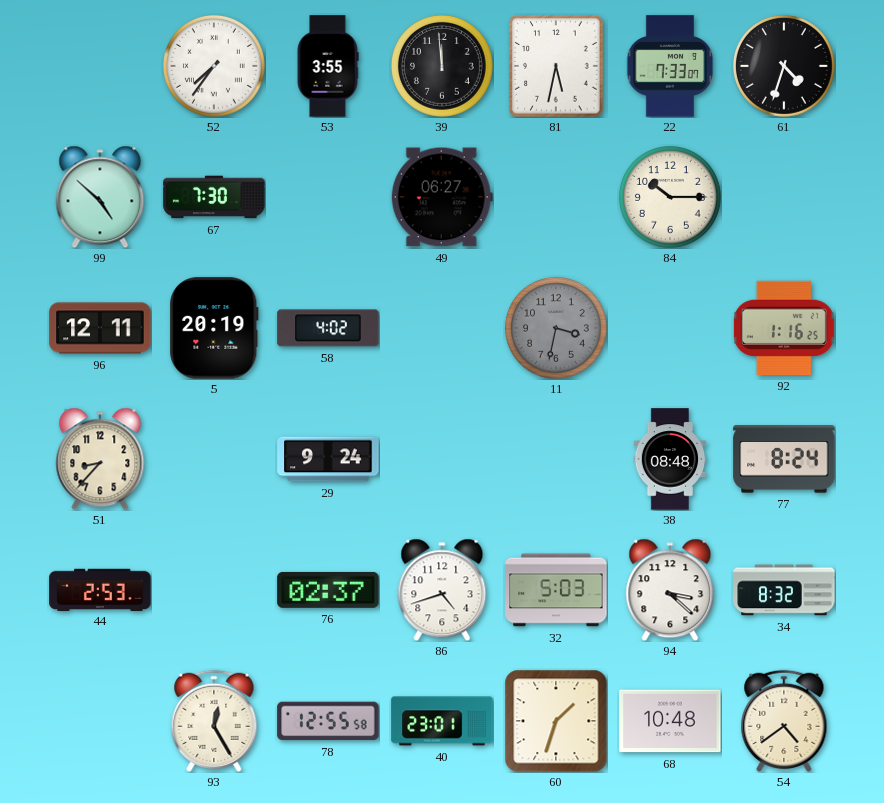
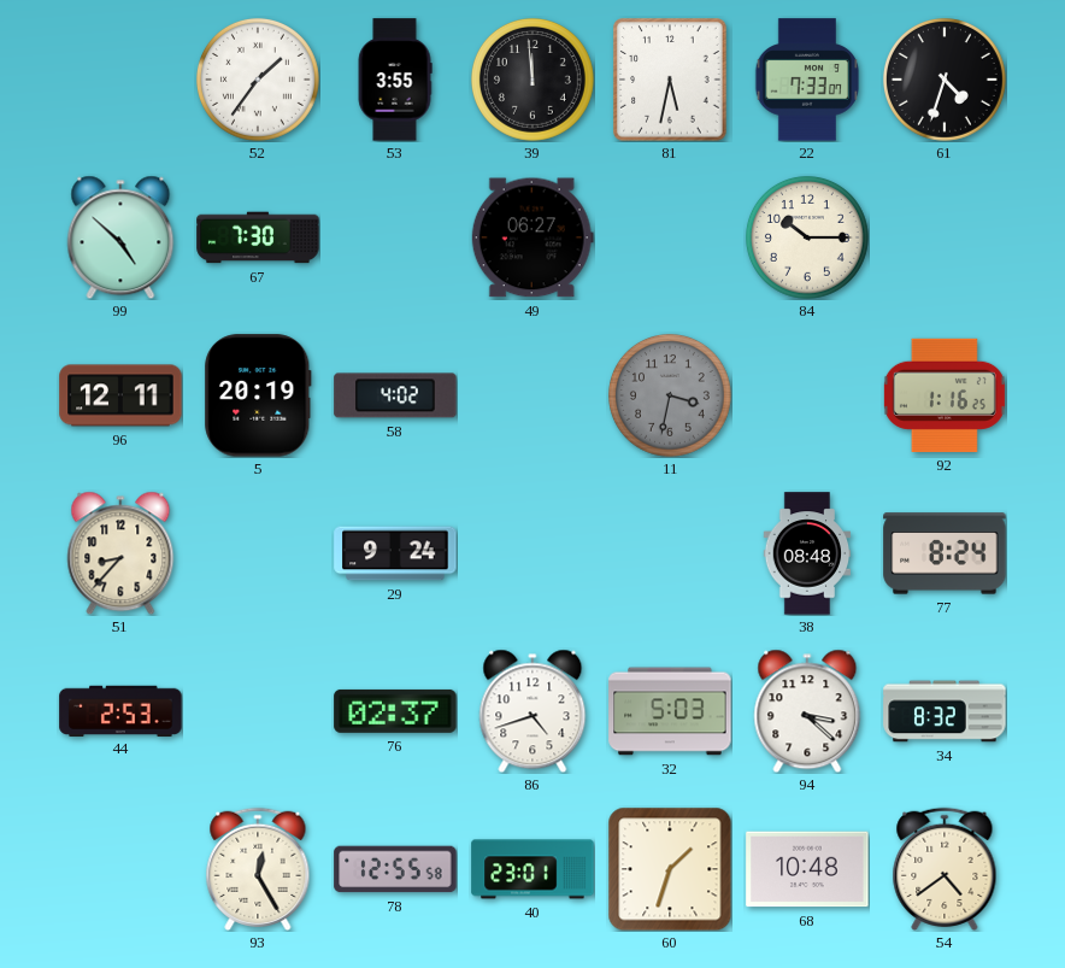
52: 7:36 -> 1:36
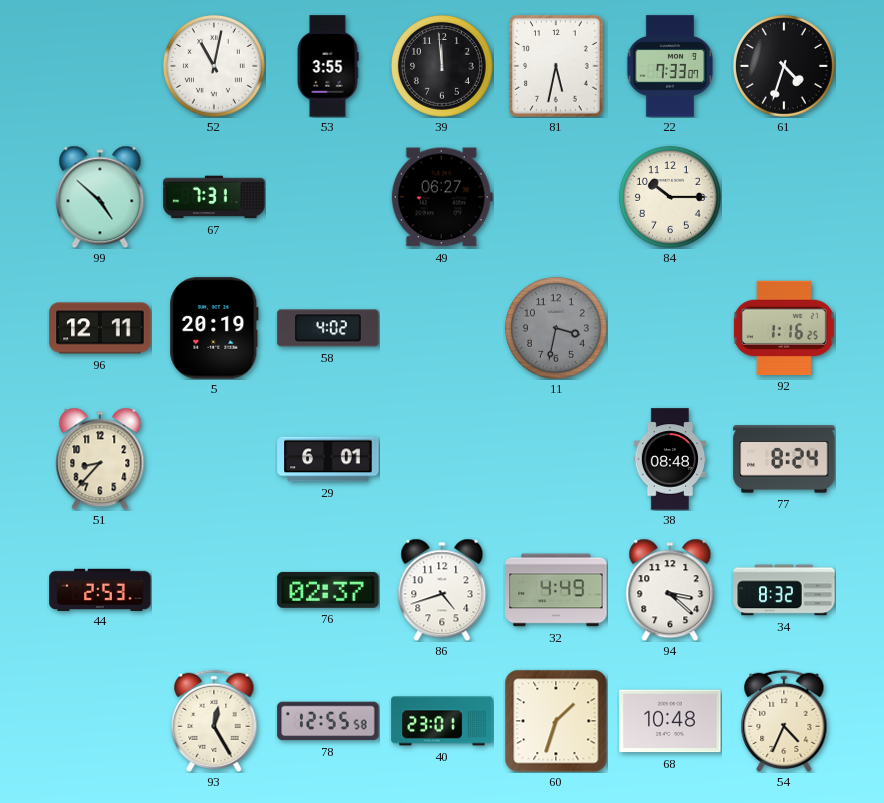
52: 1:36 -> 11:02
67: 7:30 -> 7:31
29: 9:24 -> 6:01
32: 5:03 -> 4:49
54: 4:39 -> 4:34
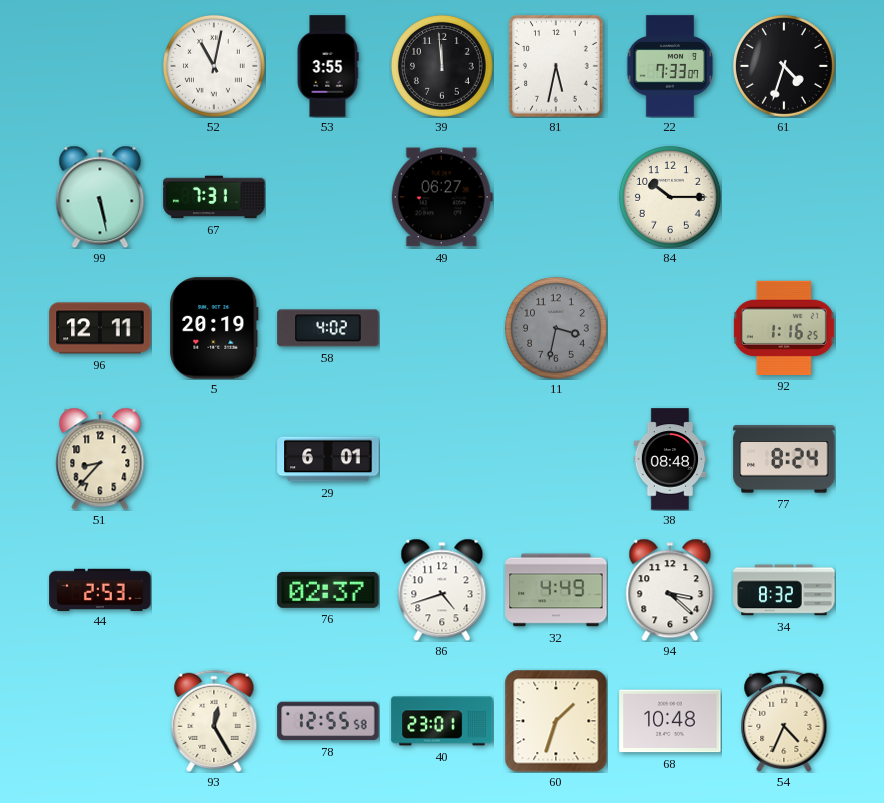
99: 4:52 -> 5:28
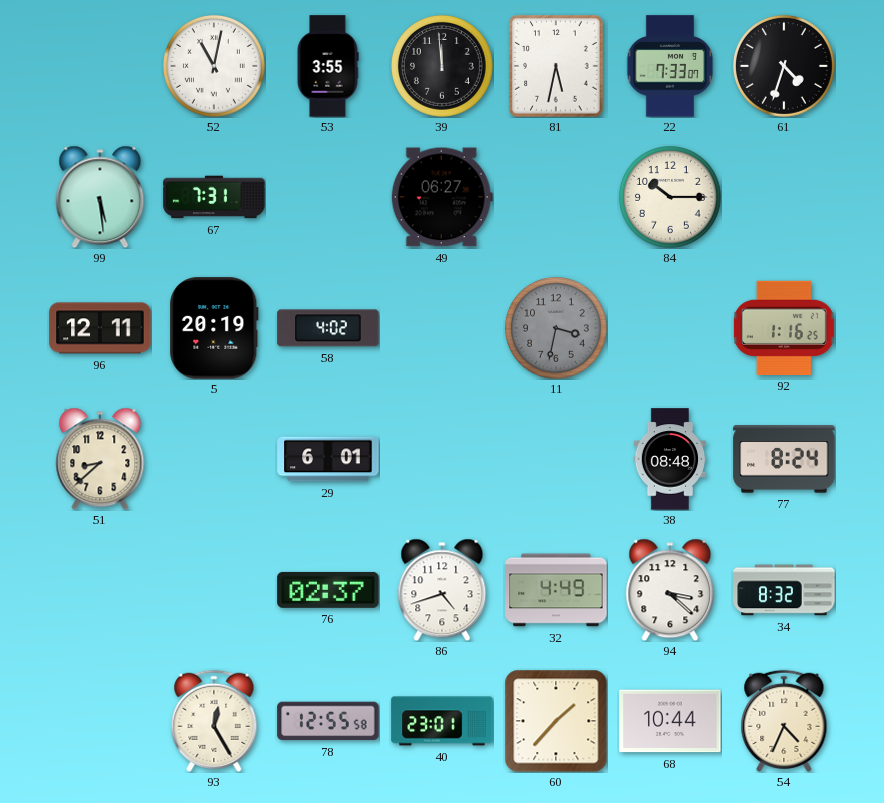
99: 5:28 -> 5:29
51: 8:37 -> 8:38
44: 2:53 -> none
60: 1:33 -> 1:37
68: 10:48 -> 10:44
